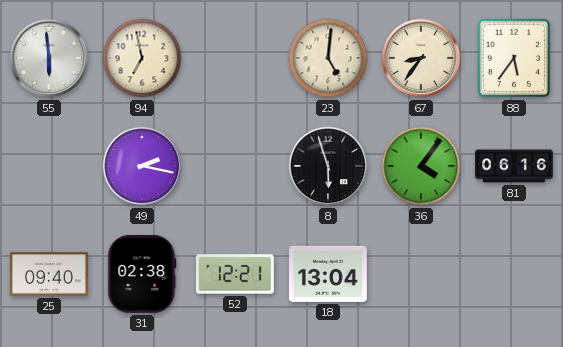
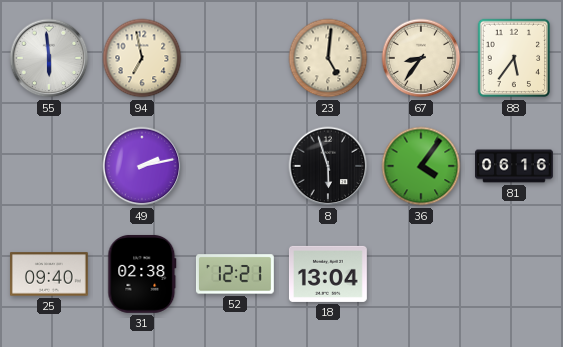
49: 2:17 -> 2:13
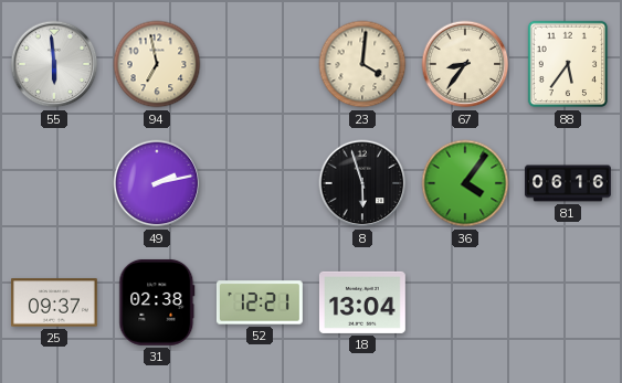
23: 5:01 -> 4:01
25: 09:40 -> 09:37
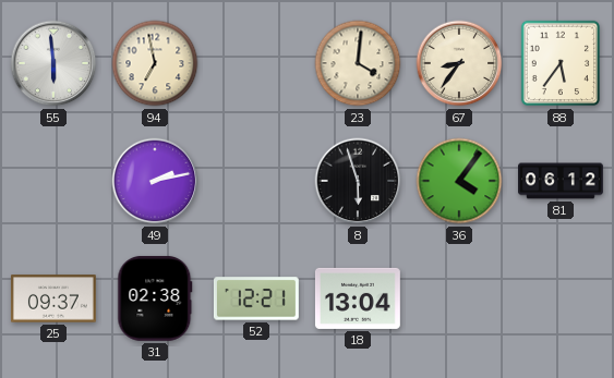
81: 06:16 -> 06:12
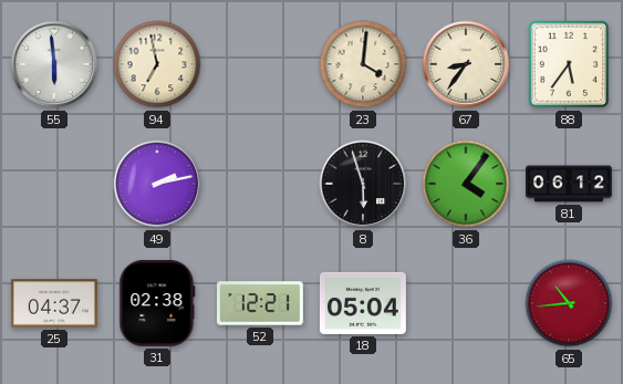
25: 09:37 -> 04:37
18: 13:04 -> 05:04
65: none -> 10:44
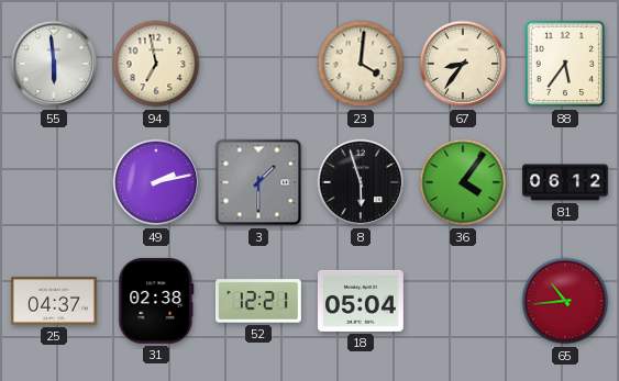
3: none -> 1:30
